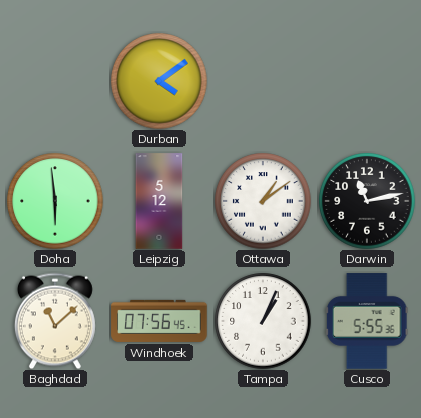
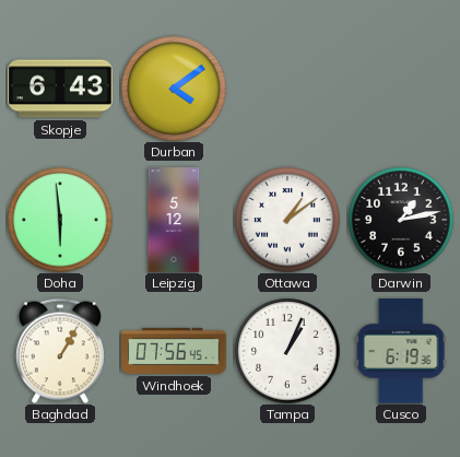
Skopje: none -> 6:43
Darwin: 11:13 -> 1:13
Baghdad: 11:08 -> 1:05
Cusco: 5:55 -> 6:19
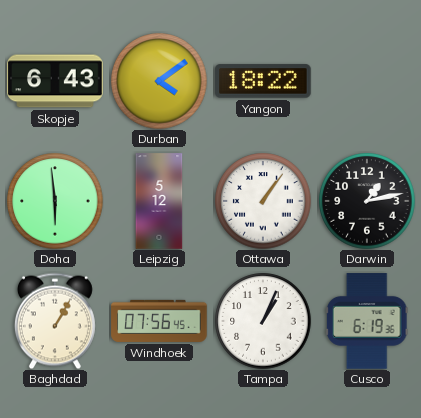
Yangon: none -> 18:22
Ottawa: 1:09 -> 1:06
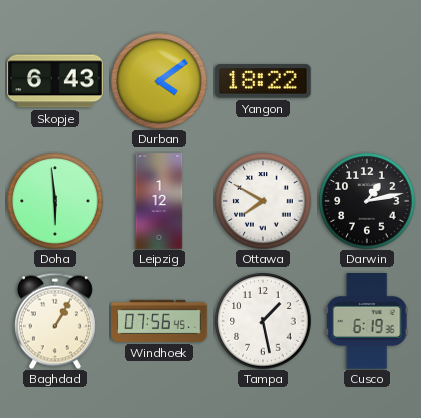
Leipzig: 5:12 -> 1:12
Ottawa: 1:06 -> 7:50
Tampa: 1:04 -> 1:28
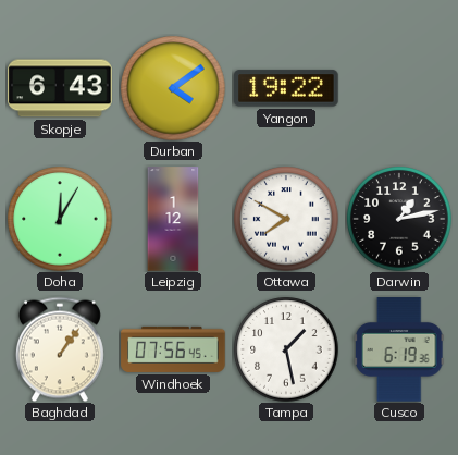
Yangon: 18:22 -> 19:22
Doha: 5:59 -> 12:05
Baghdad: 1:05 -> 1:06
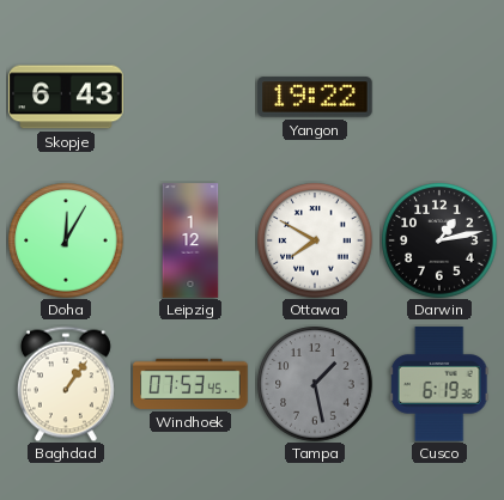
Durban: 4:09 -> none
Windhoek: 07:56 -> 07:53
Tampa dial: white -> grey
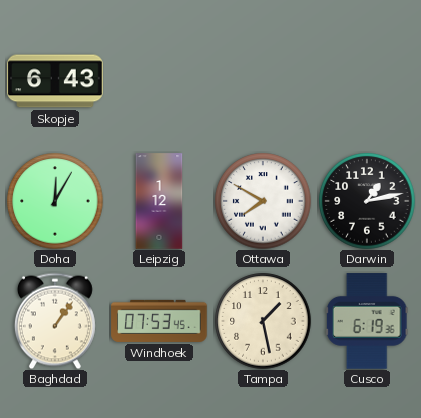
Yangon: 19:22 -> none
Tampa dial: grey -> cream
